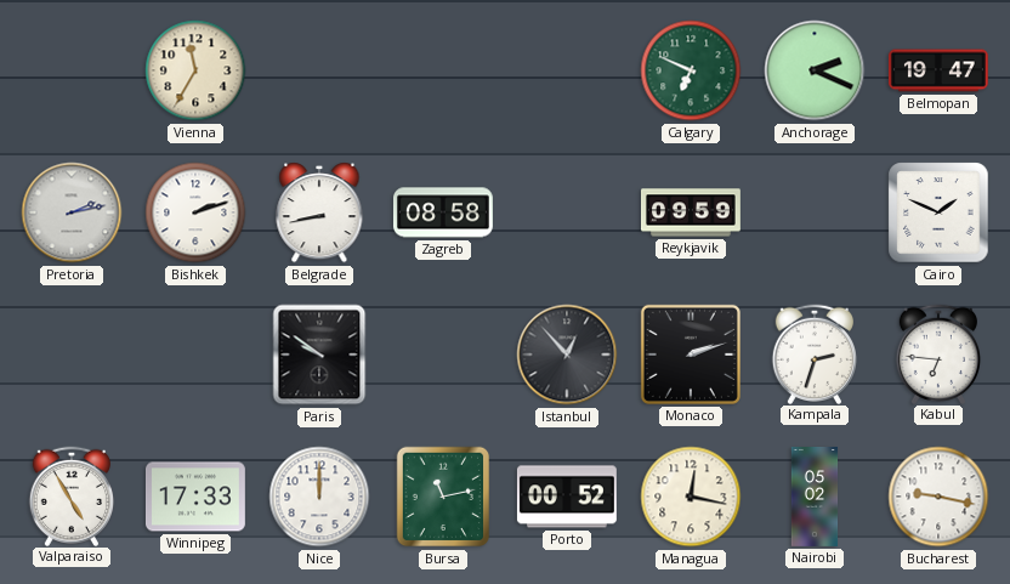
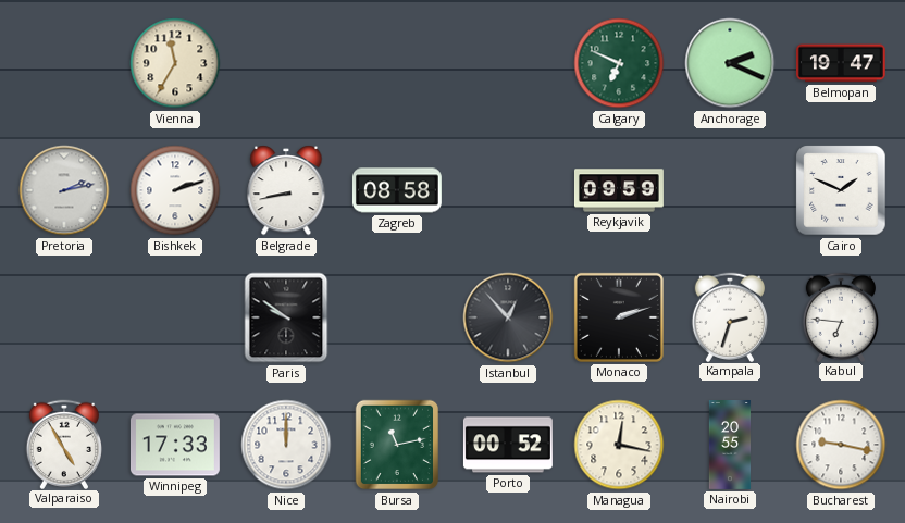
Nairobi: 05:02 -> 20:55
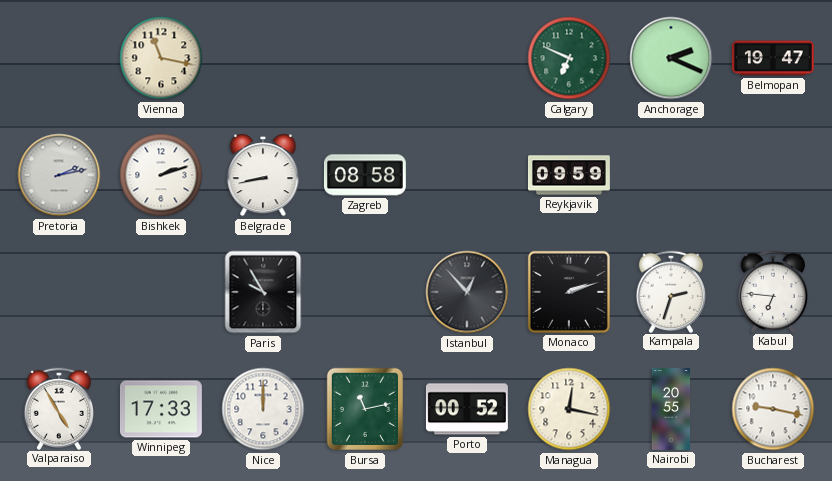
Vienna: 11:35 -> 11:17
Cairo: 1:49 -> none
Paris: 9:51 -> 9:55
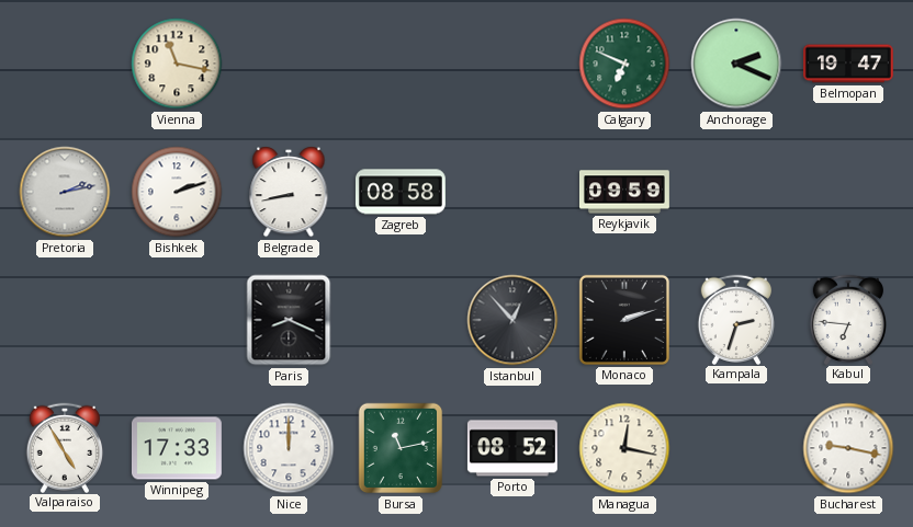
Paris: 9:55 -> 8:19
Porto: 00:52 -> 08:52
Nairobi: 20:55 -> none
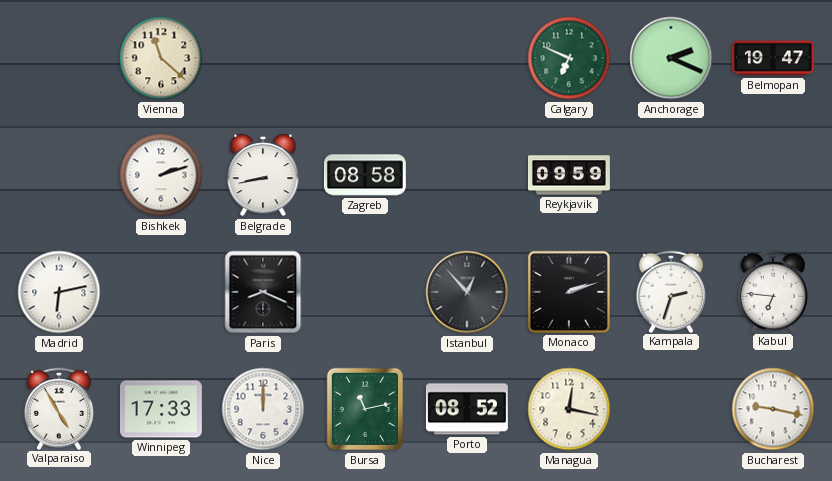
Vienna: 11:17 -> 11:22
Pretoria: 2:13 -> none
Madrid: none -> 6:13
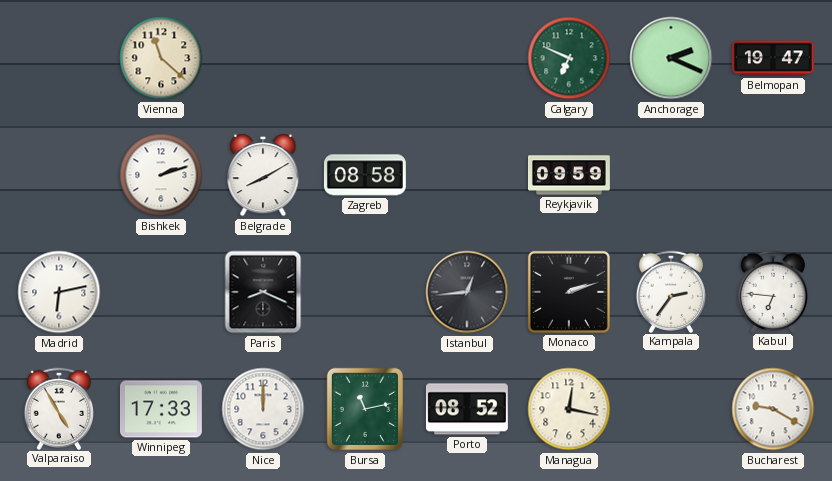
Belgrade: 8:43 -> 8:10
Istanbul: 12:53 -> 12:44
Kampala: 2:33 -> 2:36
Bucharest: 9:17 -> 9:20
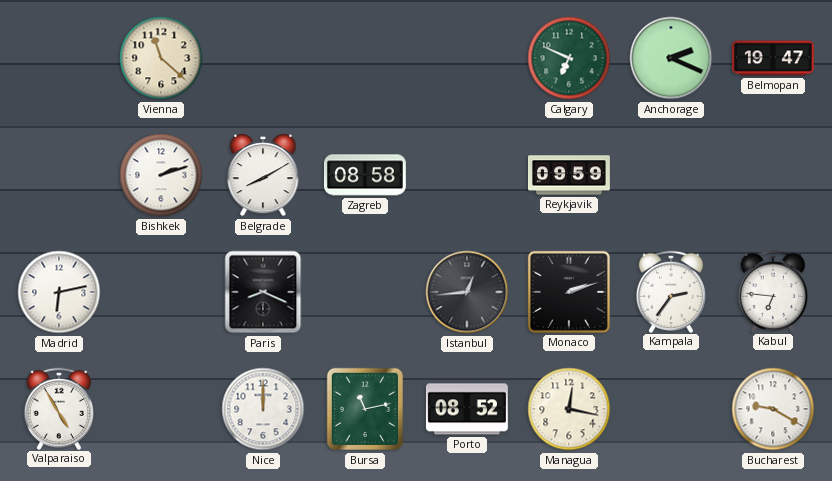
Winnipeg: 17:33 -> none
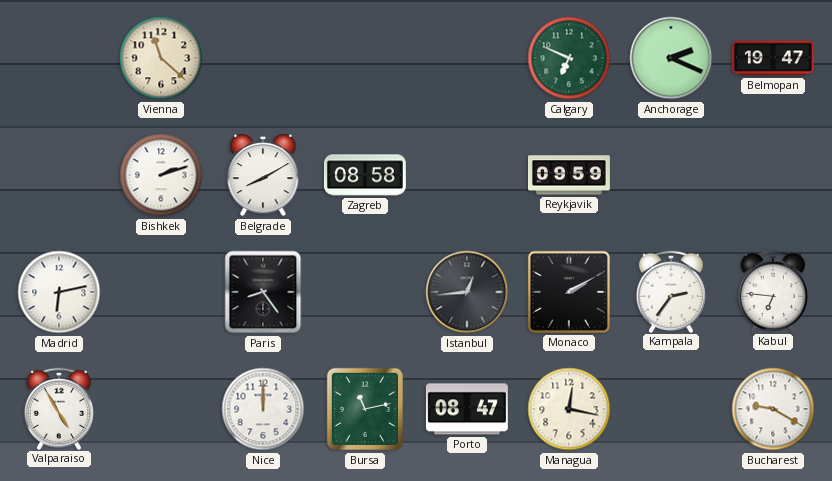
Paris: 8:19 -> 8:24
Monaco: 2:12 -> 2:10
Porto: 08:52 -> 08:47
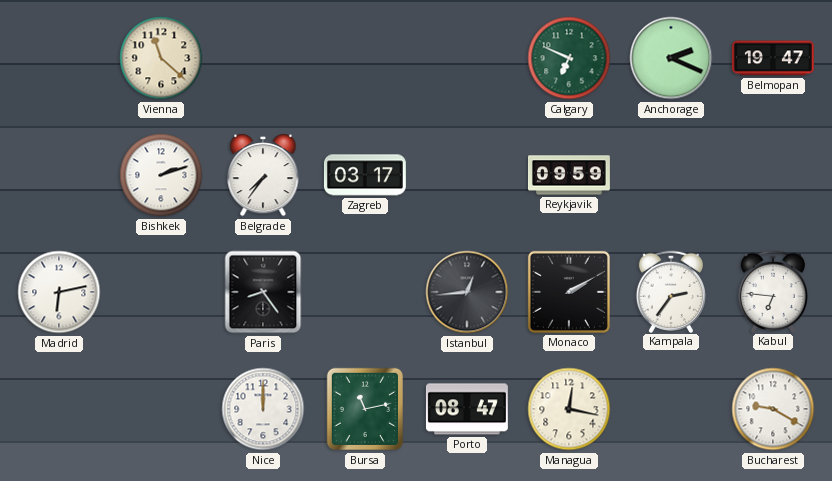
Belgrade: 8:10 -> 7:36
Zagreb: 08:58 -> 03:17
Valparaiso: 4:55 -> none
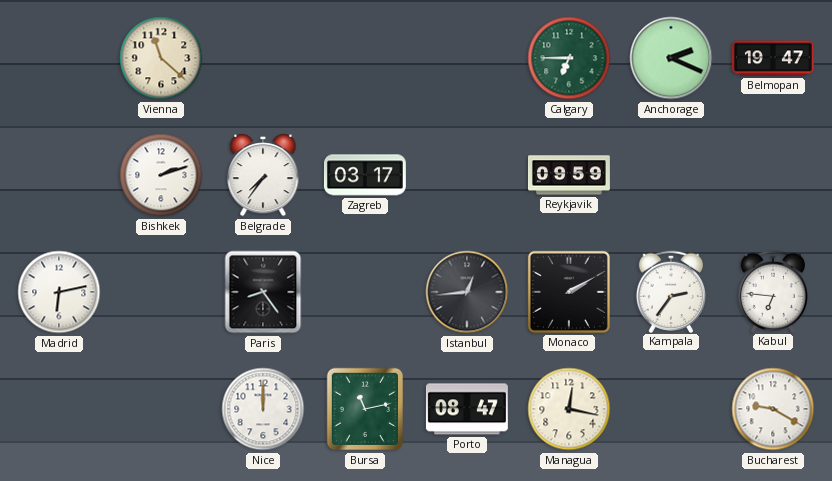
Calgary: 6:49 -> 6:45
